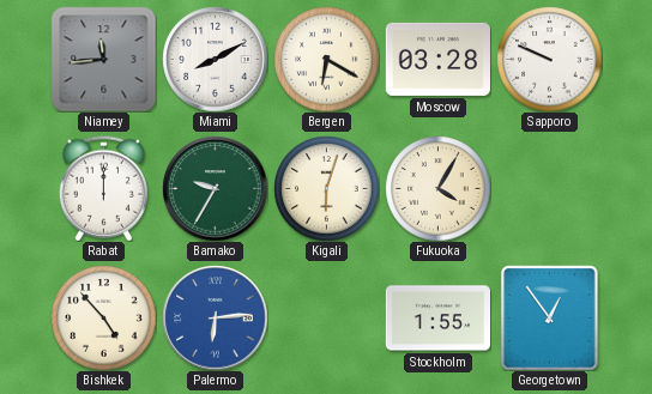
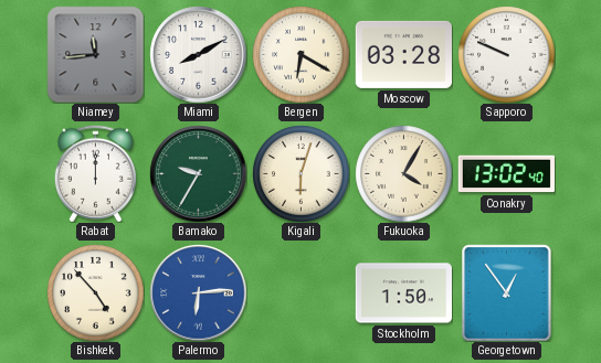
Conakry: none -> 13:02
Stockholm: 1:55 -> 1:50
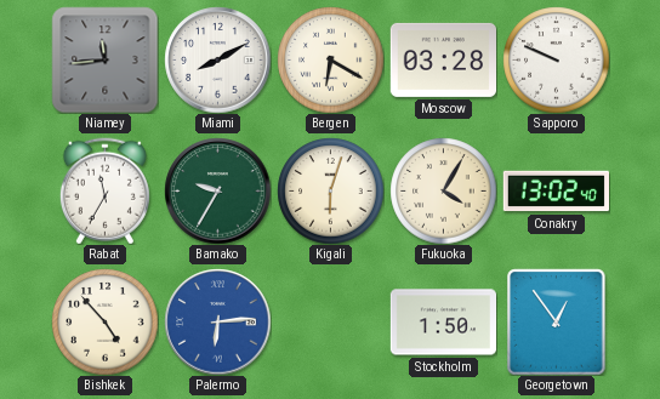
Rabat: 12:00 -> 11:35
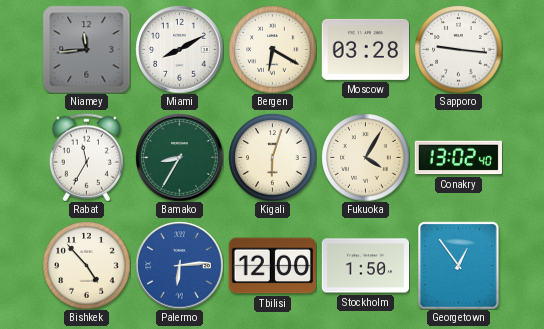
Sapporo: 9:49 -> 9:16
Bamako: 9:35 -> 8:35
Tbilisi: none -> 12:00
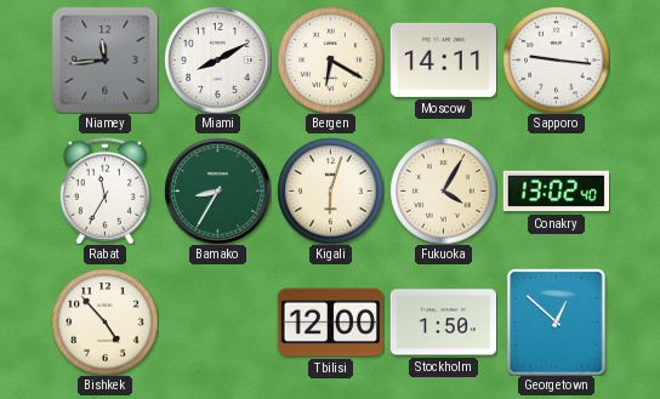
Moscow: 03:28 -> 14:11
Palermo: 6:14 -> none
Georgetown: 12:54 -> 12:52
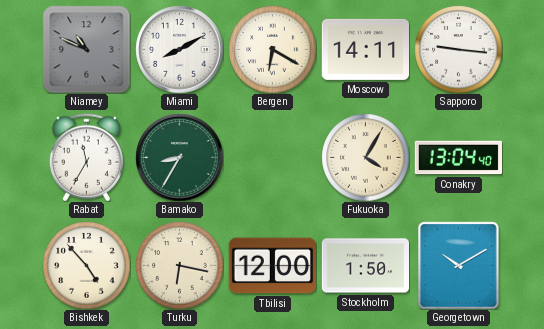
Niamey: 11:44 -> 10:49
Kigali: 6:03 -> none
Conakry: 13:02 -> 13:04
Turku: none -> 6:17
Georgetown: 12:52 -> 10:10
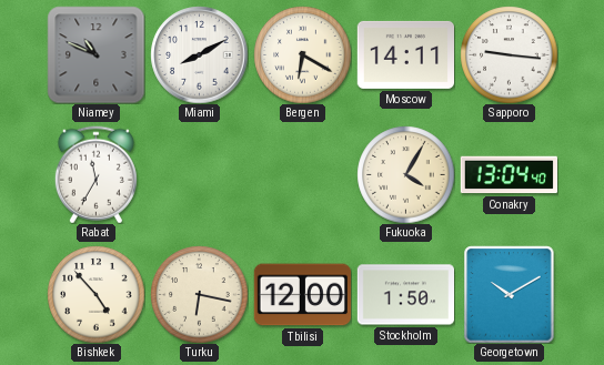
Bamako: 8:35 -> none
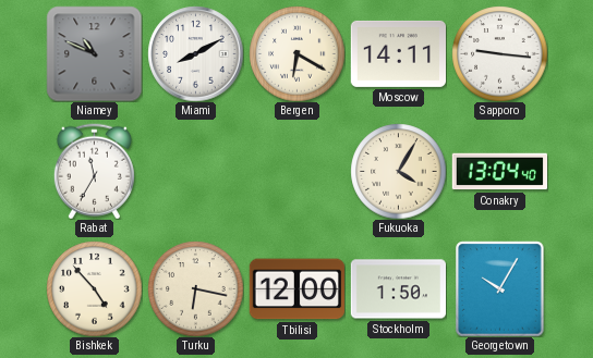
Georgetown: 10:10 -> 10:05
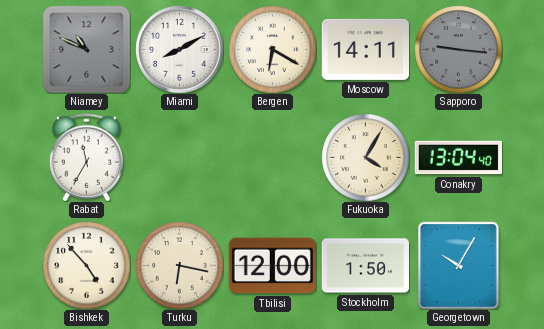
Sapporo dial: white -> grey
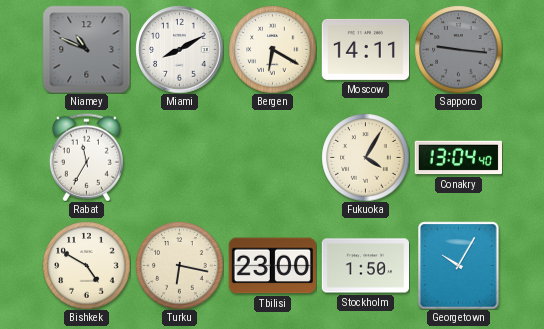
Bishkek: 4:53 -> 4:50
Tbilisi: 12:00 -> 23:00
